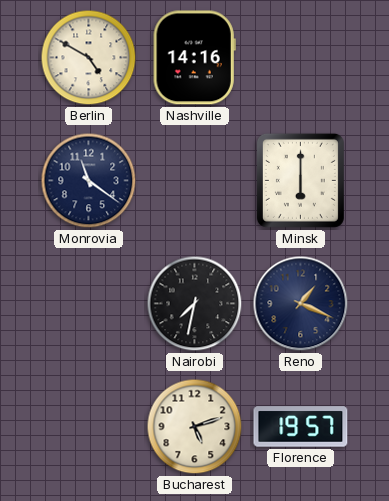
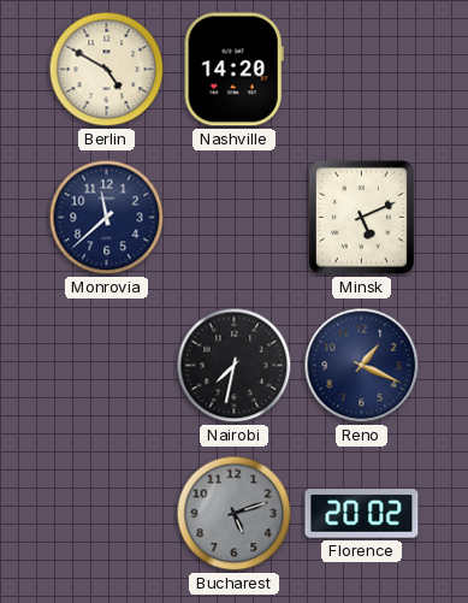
Nashville: 14:16 -> 14:20
Monrovia: 11:21 -> 11:38
Minsk: 6:00 -> 5:11
Bucharest dial: cream -> grey
Florence: 19:57 -> 20:02
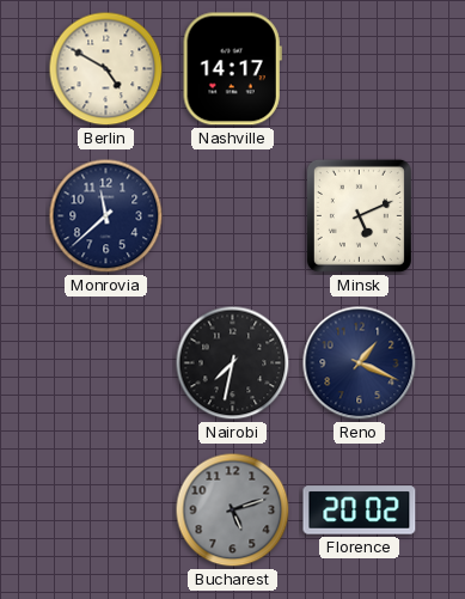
Nashville: 14:20 -> 14:17
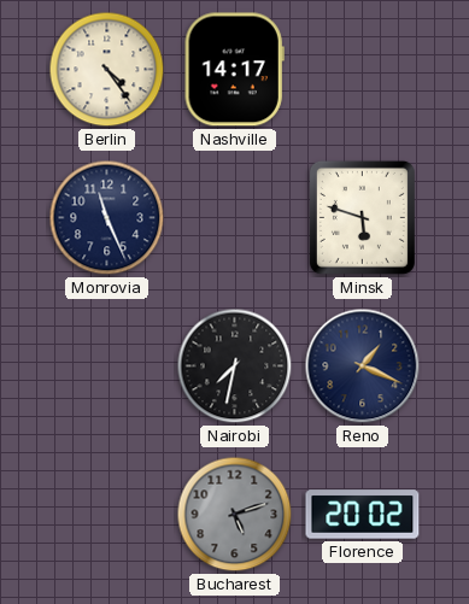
Berlin: 4:50 -> 4:24
Monrovia: 11:38 -> 11:26
Minsk: 5:11 -> 5:48
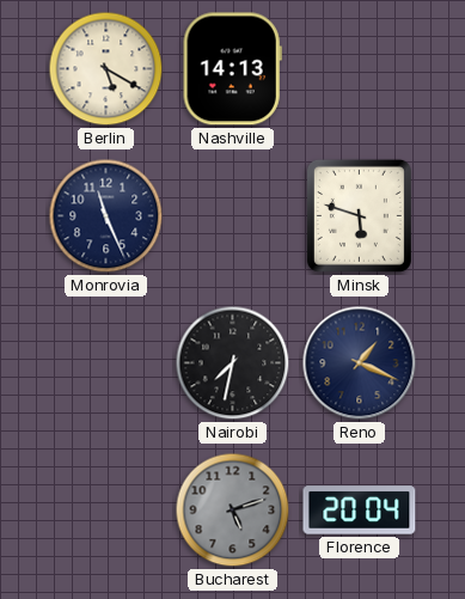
Berlin: 4:24 -> 5:20
Nashville: 14:17 -> 14:13
Florence: 20:02 -> 20:04
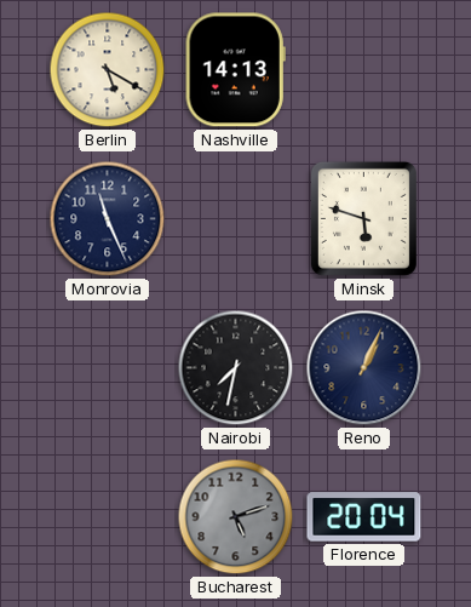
Reno: 1:19 -> 1:04
